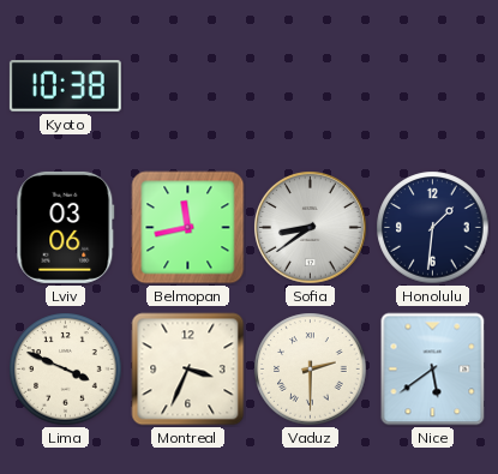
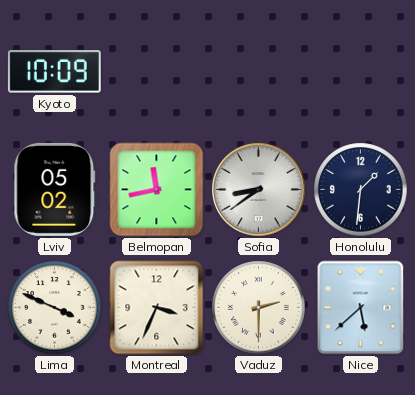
Kyoto: 10:38 -> 10:09
Lviv: 03:06 -> 05:02
Nice: 5:39 -> 5:38
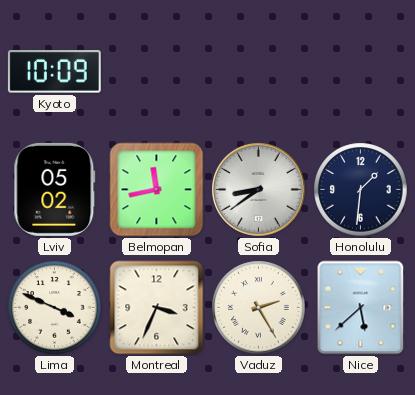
Vaduz: 2:30 -> 2:25
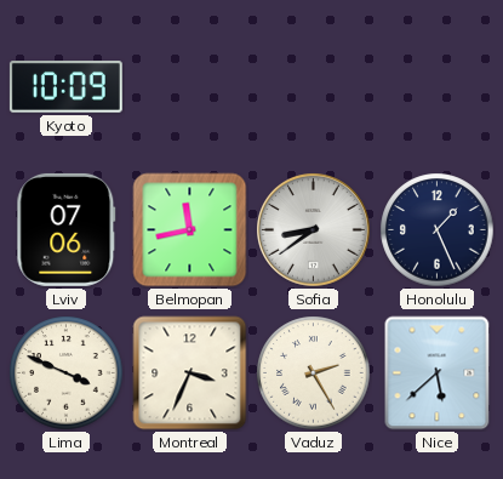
Lviv: 05:02 -> 07:06
Honolulu: 1:31 -> 1:26
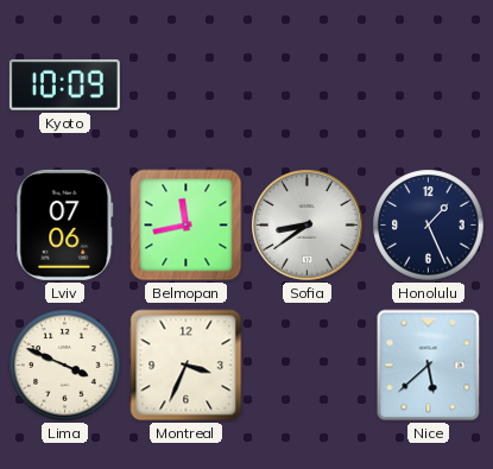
Vaduz: 2:25 -> none
